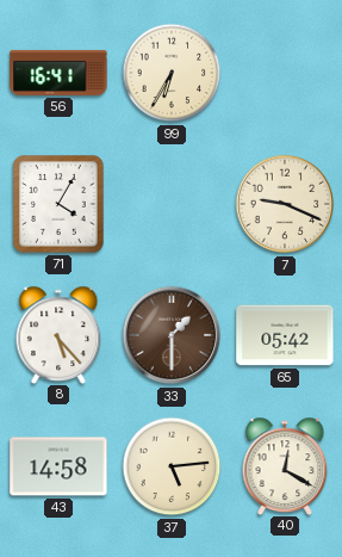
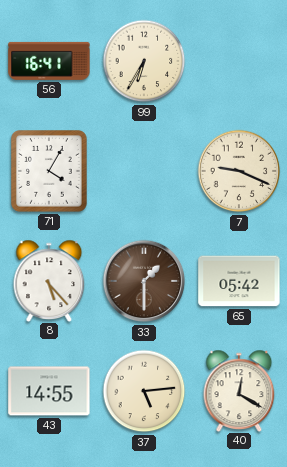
43: 14:58 -> 14:55
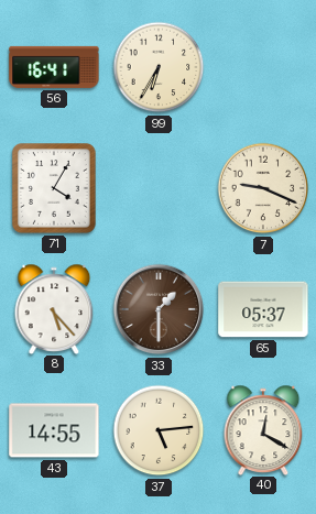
65: 05:42 -> 05:37
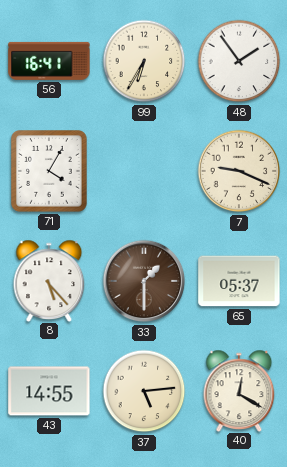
48: none -> 1:54
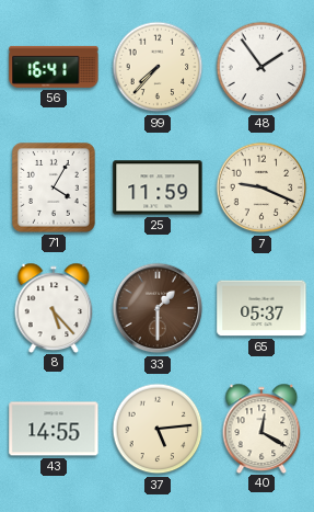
99: 6:35 -> 7:37
25: none -> 11:59
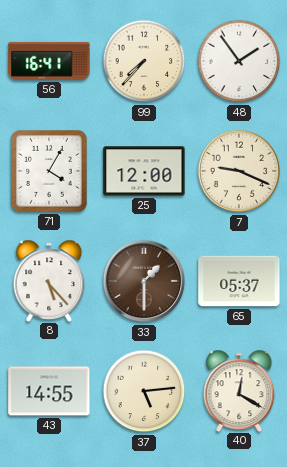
25: 11:59 -> 12:00
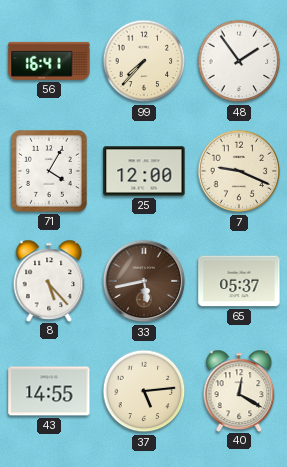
33: 1:30 -> 5:43
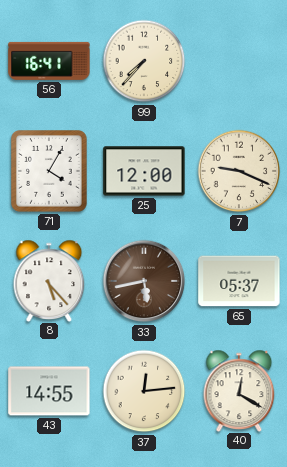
48: 1:54 -> none
37: 5:14 -> 12:14
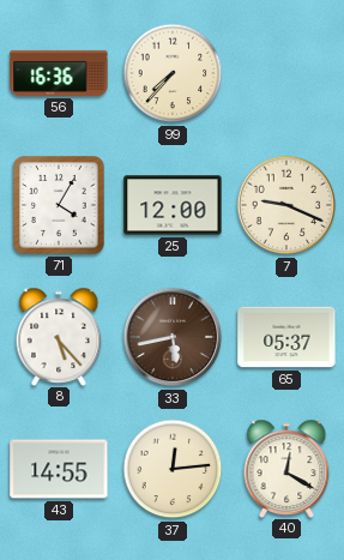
56: 16:41 -> 16:36
